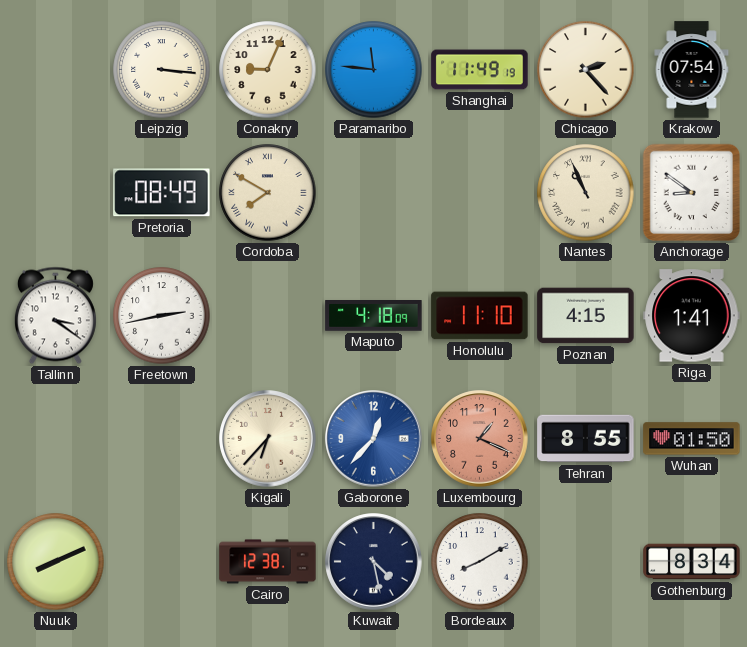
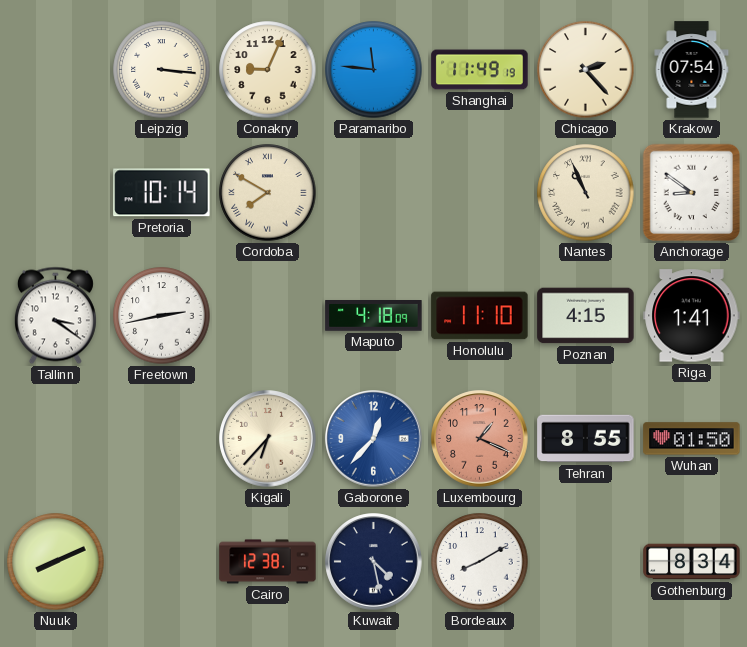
Pretoria: 08:49 -> 10:14
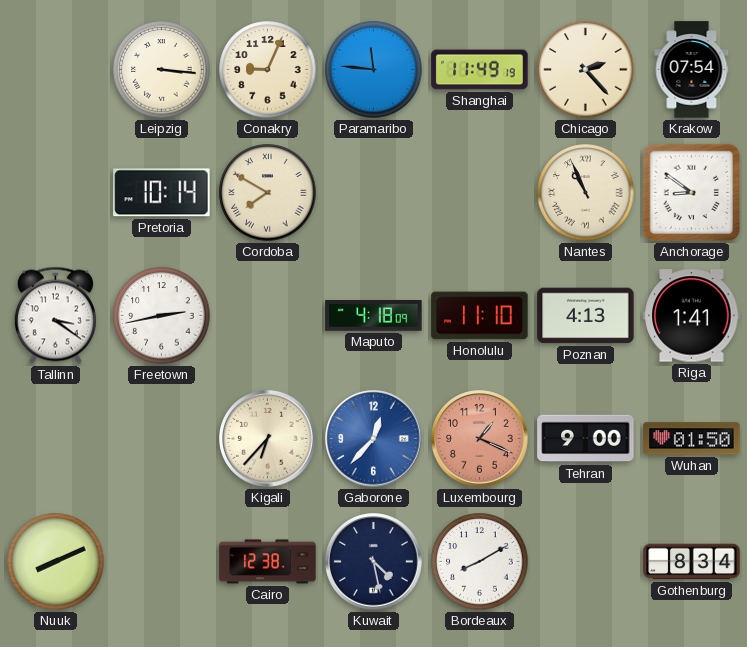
Poznan: 4:15 -> 4:13
Tehran: 8:55 -> 9:00
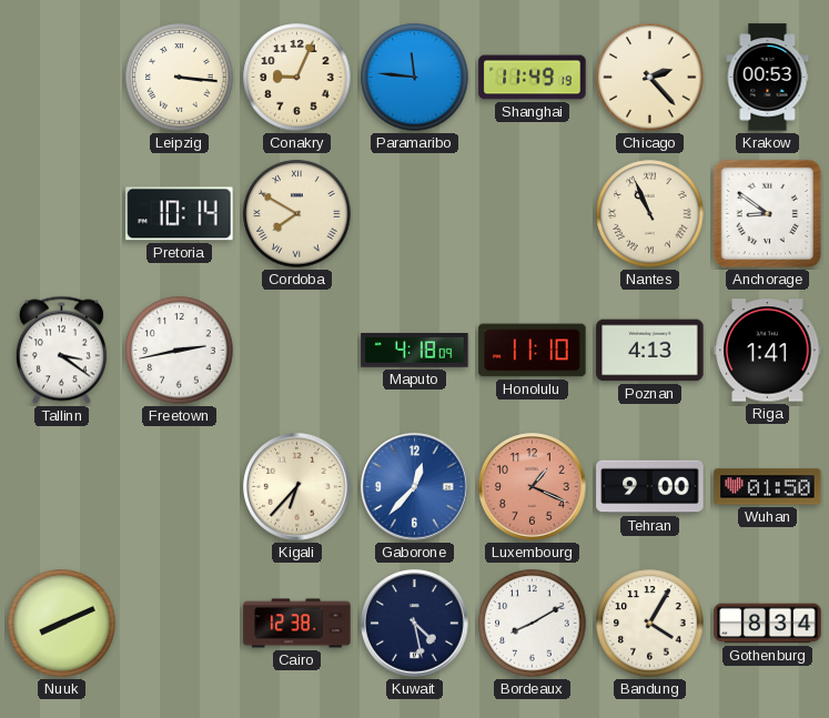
Krakow: 07:54 -> 00:53
Bandung: none -> 4:05
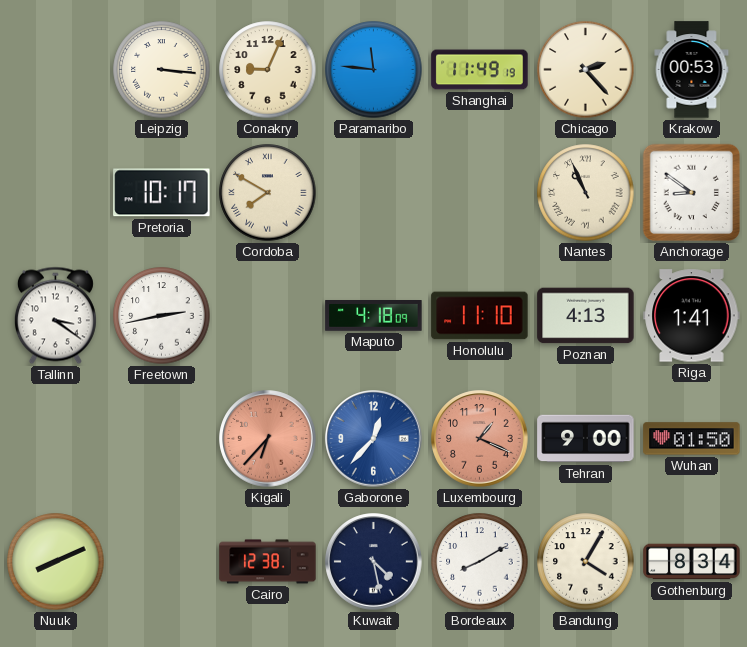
Pretoria: 10:14 -> 10:17
Kigali dial: cream -> salmon
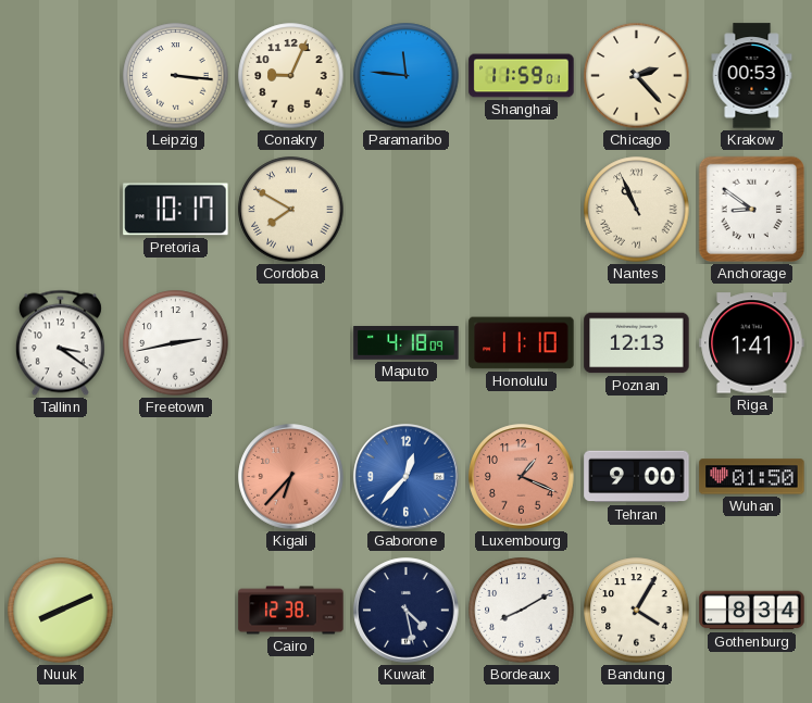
Shanghai: 11:49 -> 11:59
Poznan: 4:13 -> 12:13
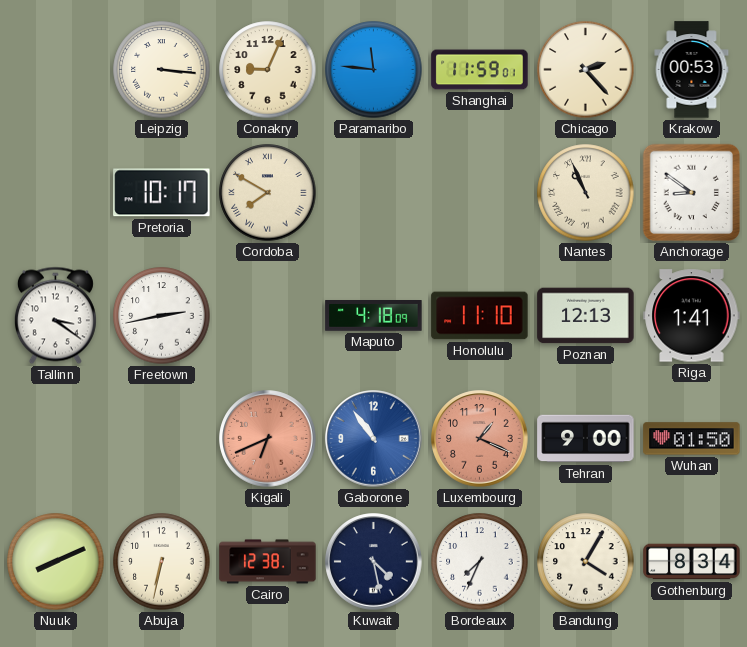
Kigali: 6:37 -> 6:41
Gaborone: 12:37 -> 10:54
Abuja: none -> 6:32
Bordeaux: 8:10 -> 7:34
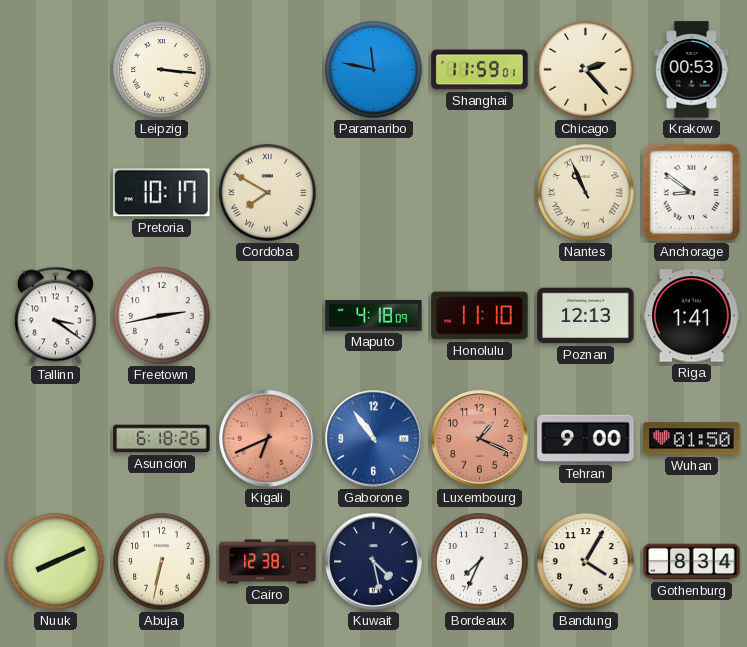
Conakry: 9:04 -> none
Paramaribo: 11:46 -> 11:47
Asuncion: none -> 6:18
